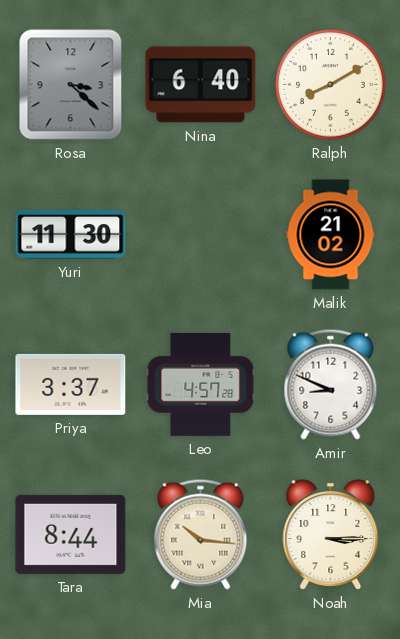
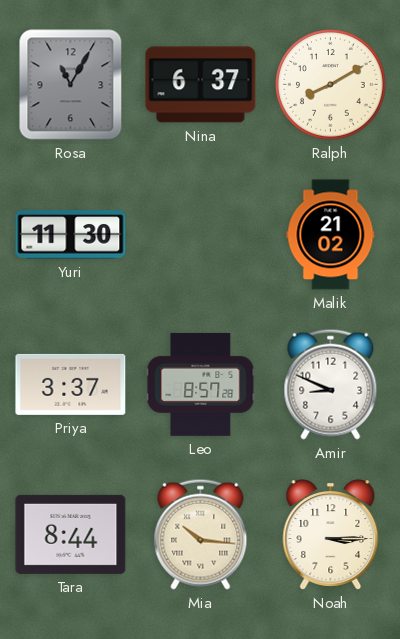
Rosa: 3:22 -> 11:05
Nina: 6:40 -> 6:37
Leo: 4:57 -> 8:57
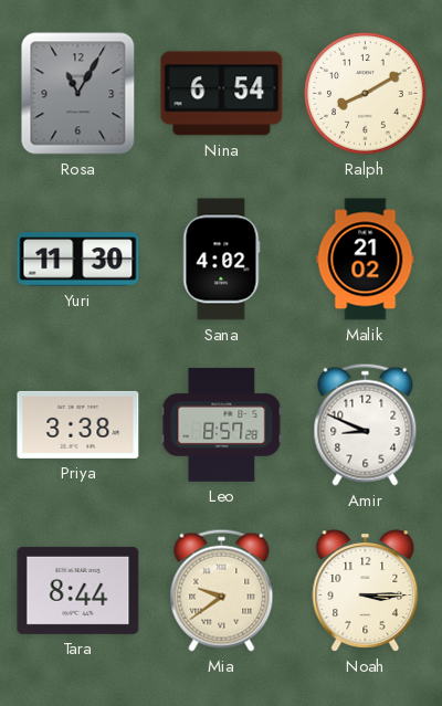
Nina: 6:37 -> 6:54
Sana: none -> 4:02
Priya: 3:37 -> 3:38
Mia: 10:16 -> 9:39
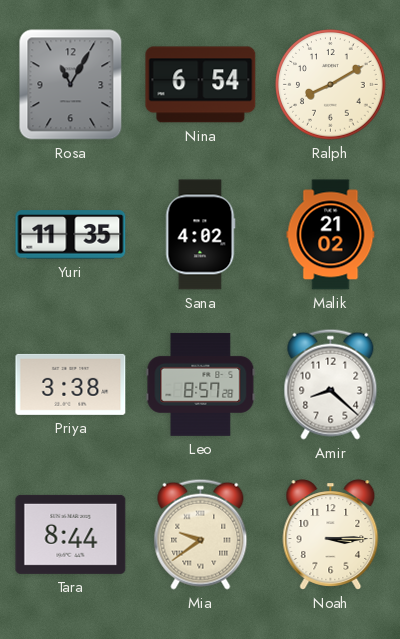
Yuri: 11:30 -> 11:35
Amir: 8:49 -> 8:22
